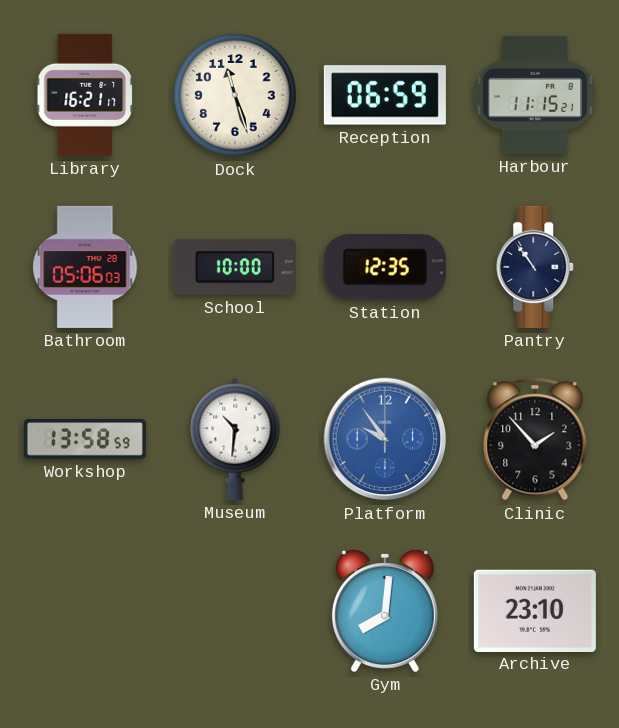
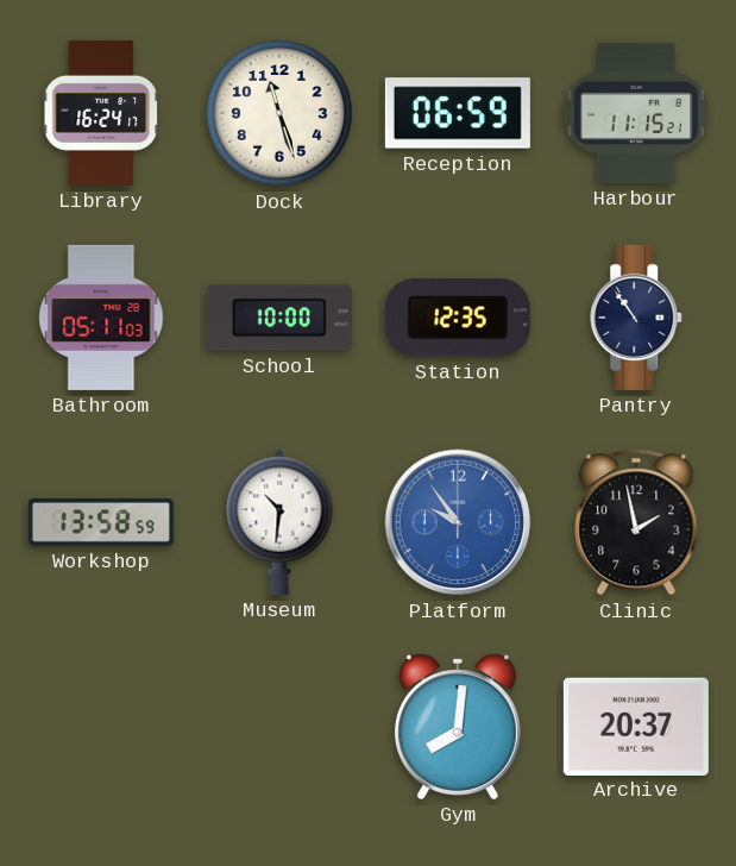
Library: 16:21 -> 16:24
Bathroom: 05:06 -> 05:11
Clinic: 1:53 -> 1:58
Archive: 23:10 -> 20:37
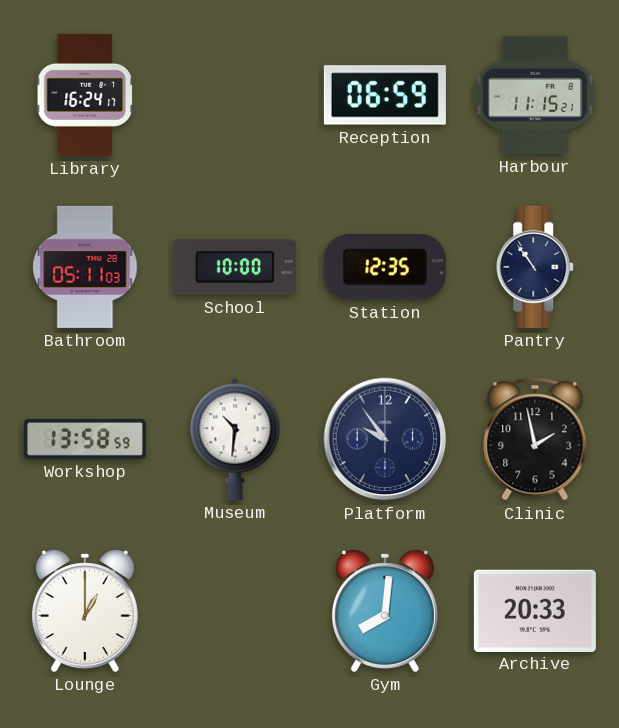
Dock: 11:27 -> none
Platform dial: blue -> navy
Lounge: none -> 1:00
Archive: 20:37 -> 20:33
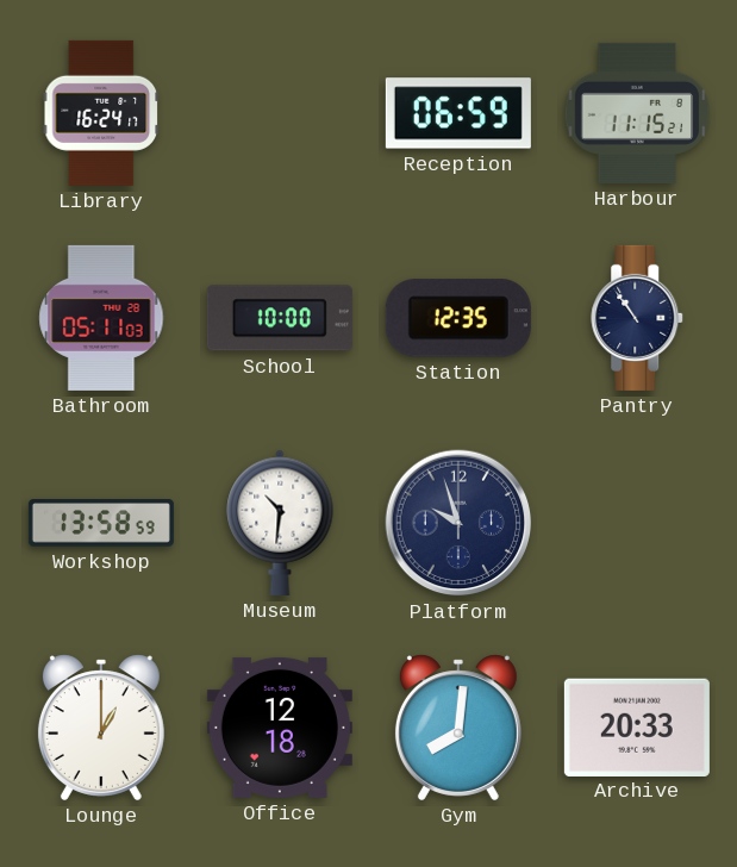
Platform: 9:54 -> 9:57
Clinic: 1:58 -> none
Office: none -> 12:18
